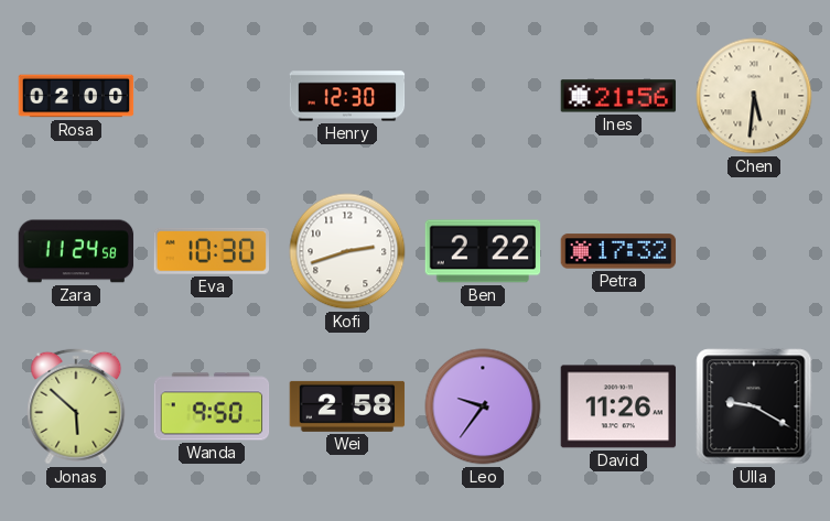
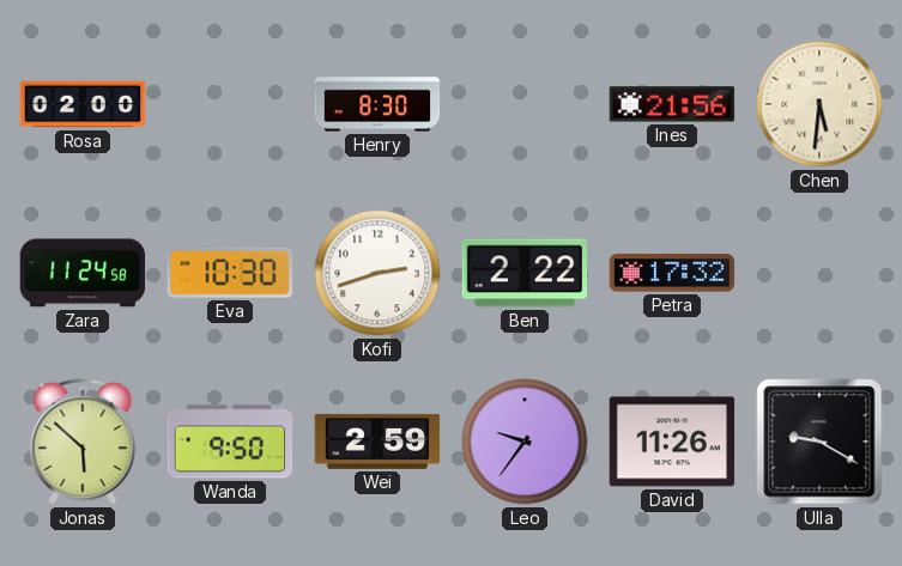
Henry: 12:30 -> 8:30
Wei: 2:58 -> 2:59
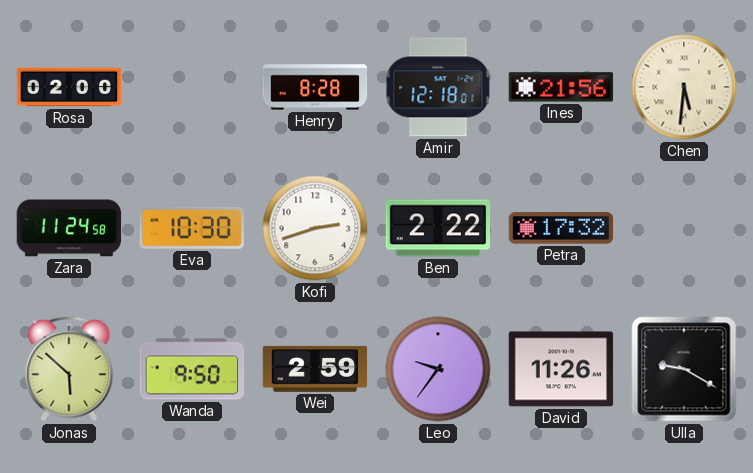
Henry: 8:30 -> 8:28
Amir: none -> 12:18
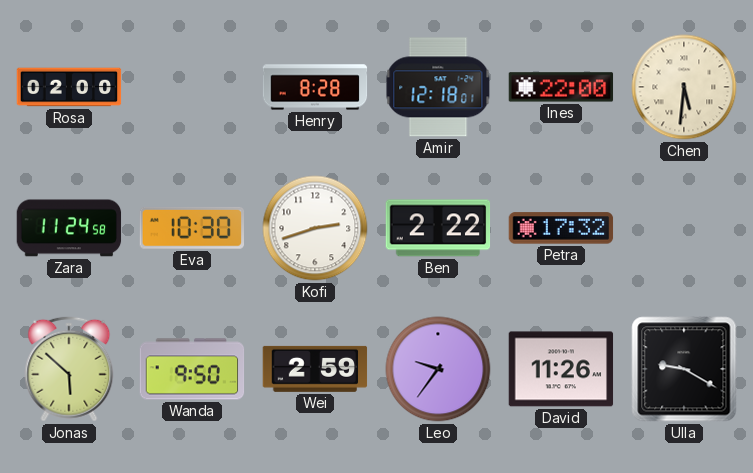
Ines: 21:56 -> 22:00
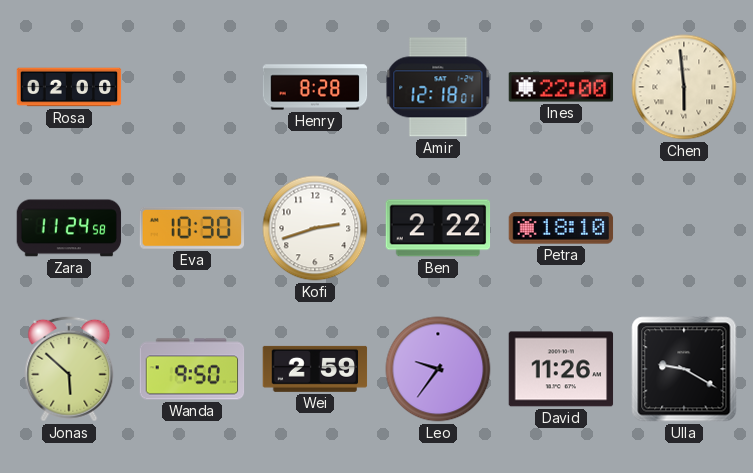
Chen: 5:31 -> 5:59
Petra: 17:32 -> 18:10
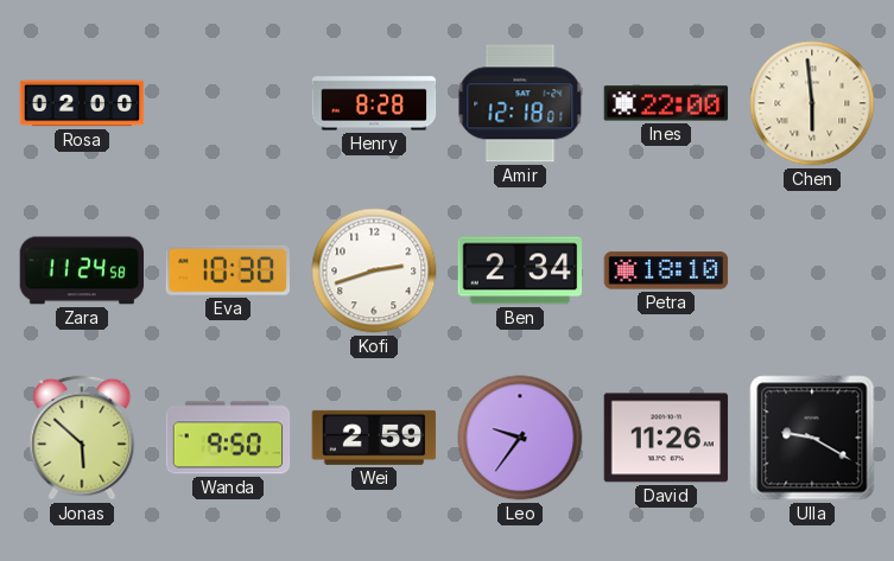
Ben: 2:22 -> 2:34
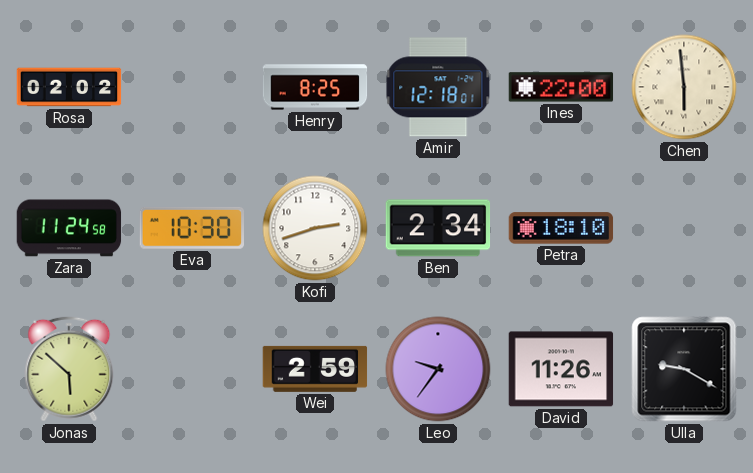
Rosa: 02:00 -> 02:02
Henry: 8:28 -> 8:25
Wanda: 9:50 -> none
